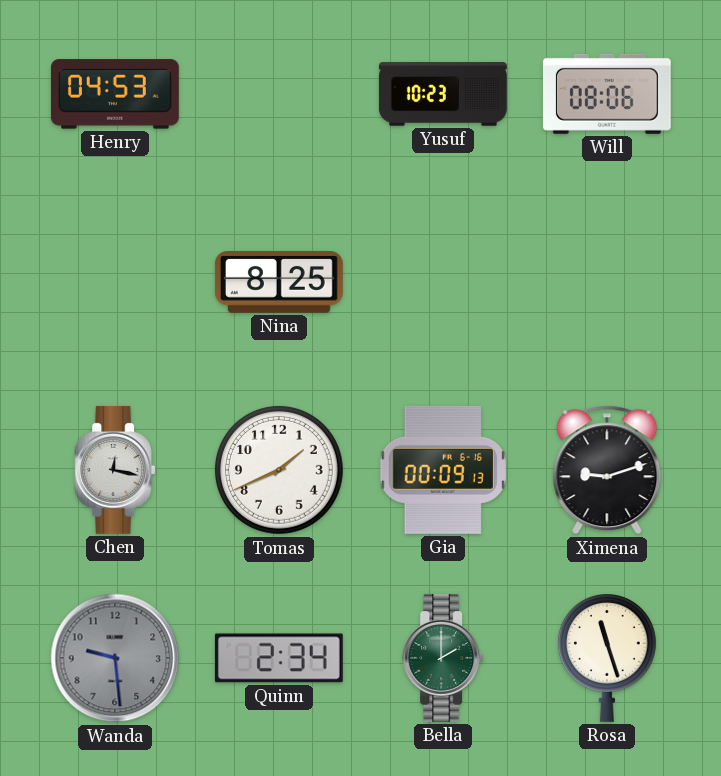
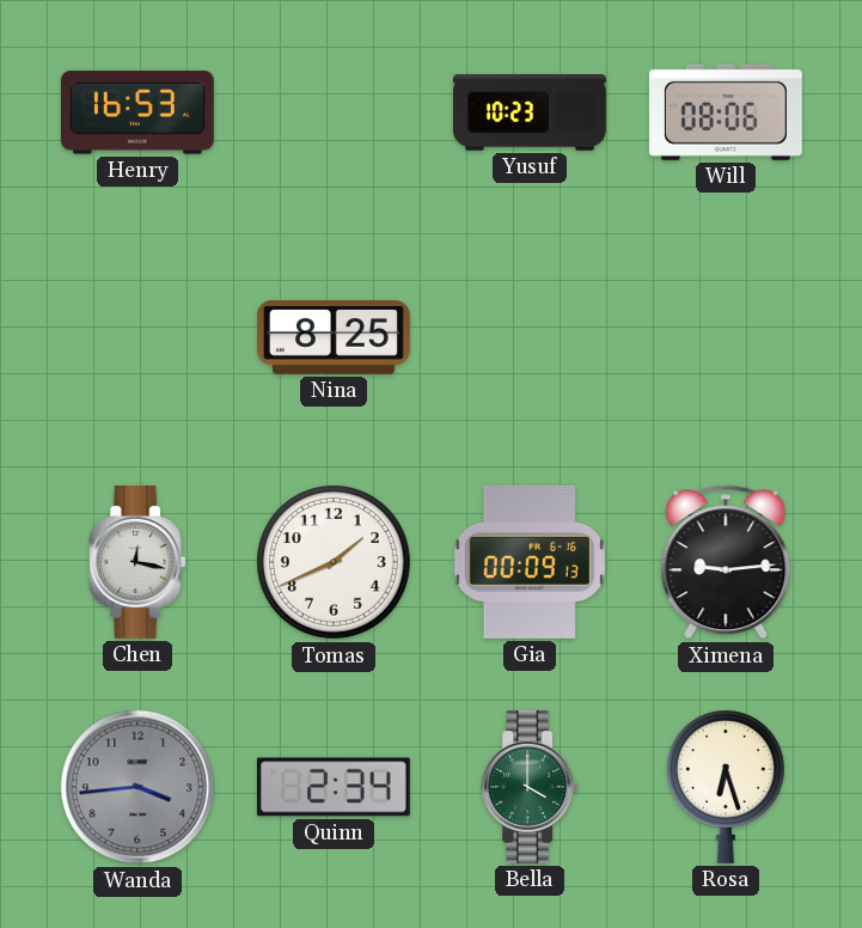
Henry: 04:53 -> 16:53
Ximena: 9:12 -> 9:14
Wanda: 9:29 -> 3:44
Bella: 2:00 -> 4:00
Rosa: 11:27 -> 6:27
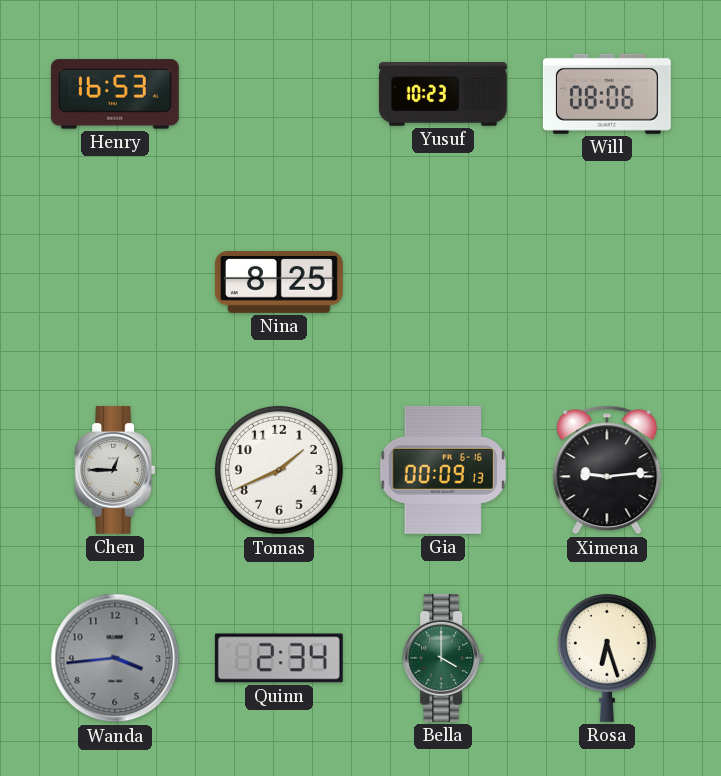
Chen: 12:17 -> 12:45
